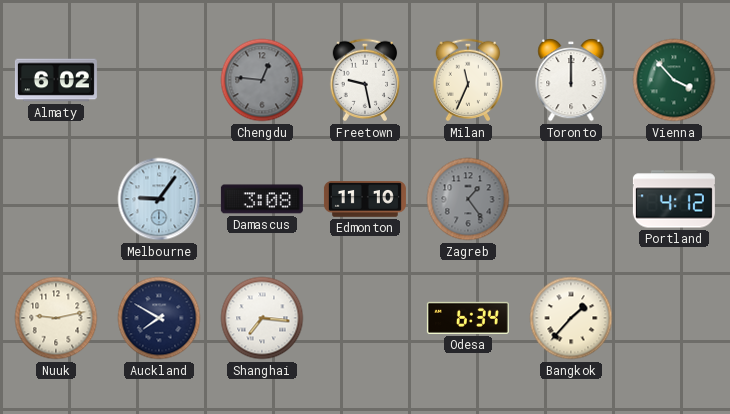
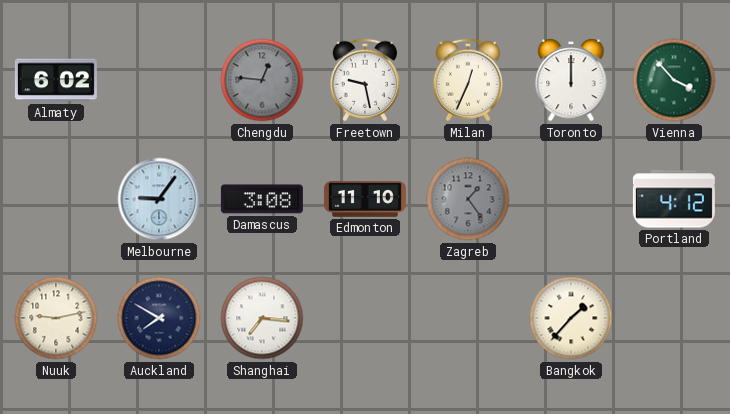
Milan: 11:34 -> 12:34
Odesa: 6:34 -> none
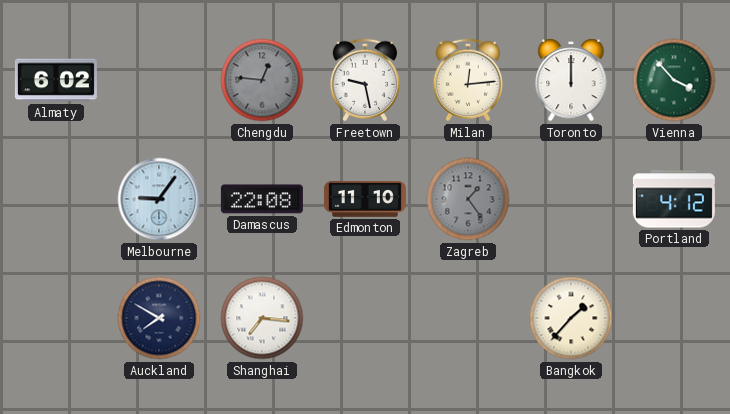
Milan: 12:34 -> 12:14
Damascus: 3:08 -> 22:08
Nuuk: 9:13 -> none
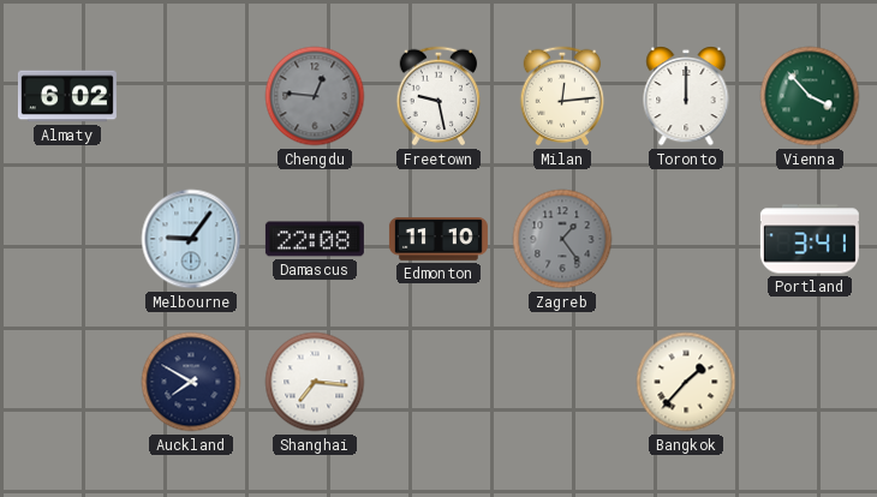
Portland: 4:12 -> 3:41
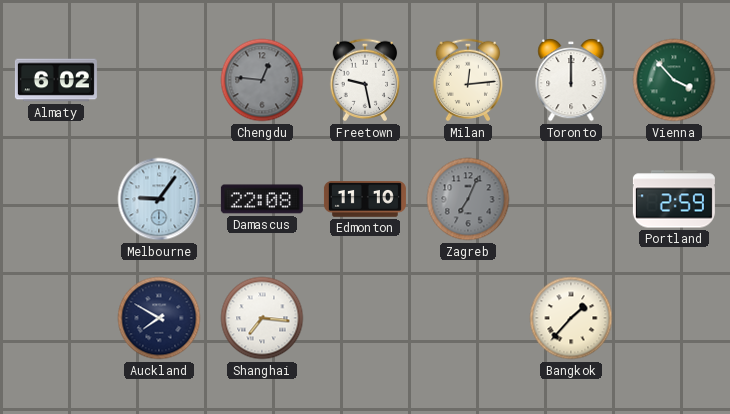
Zagreb: 1:24 -> 7:04
Portland: 3:41 -> 2:59
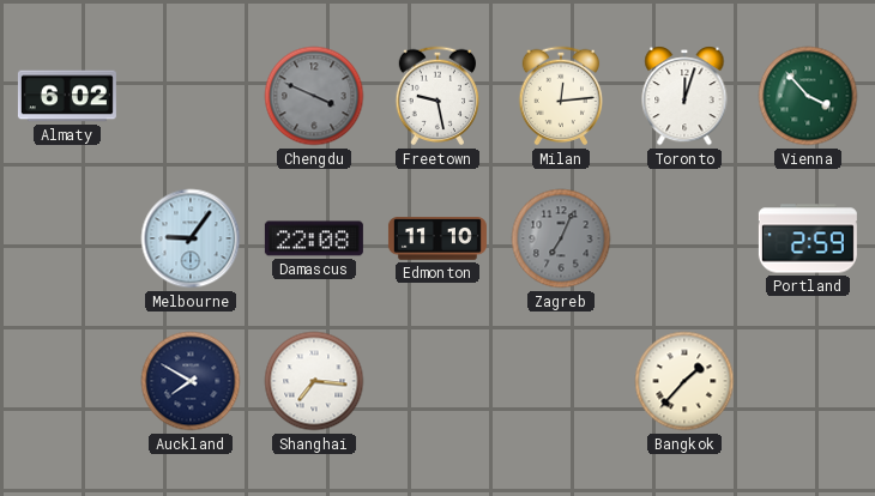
Chengdu: 12:46 -> 3:49
Toronto: 12:00 -> 12:03
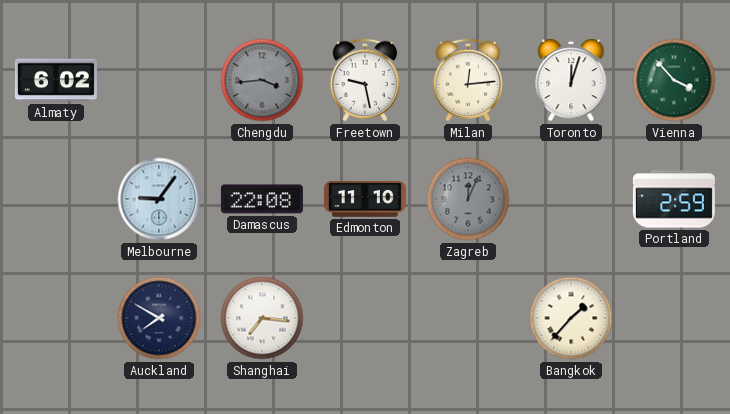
Chengdu: 3:49 -> 3:44
Zagreb: 7:04 -> 12:04
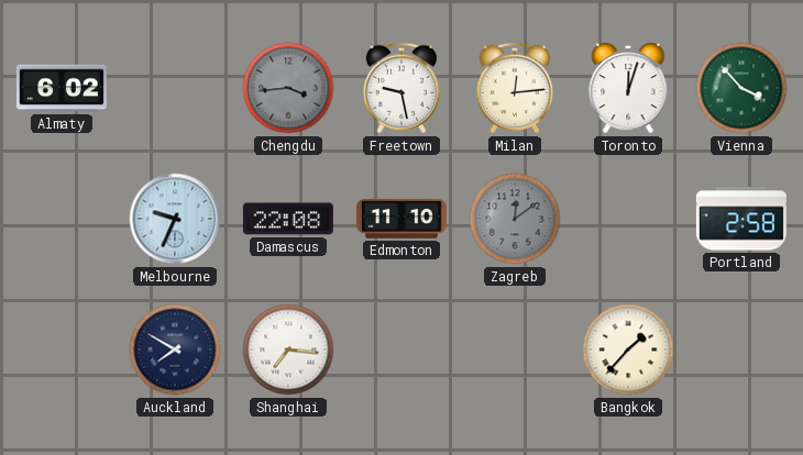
Melbourne: 9:06 -> 9:34
Zagreb: 12:04 -> 12:09
Portland: 2:59 -> 2:58
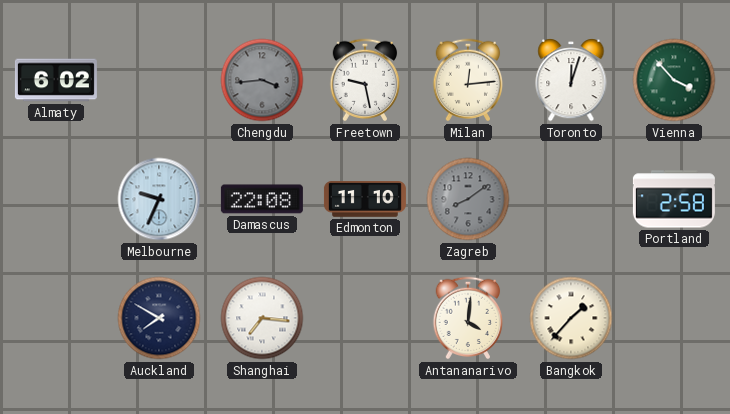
Zagreb: 12:09 -> 8:09
Antananarivo: none -> 4:01
